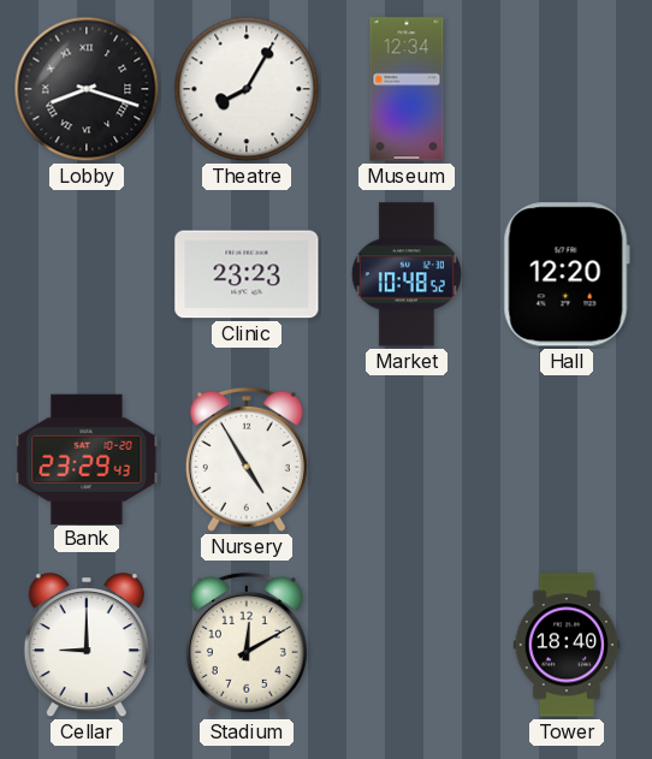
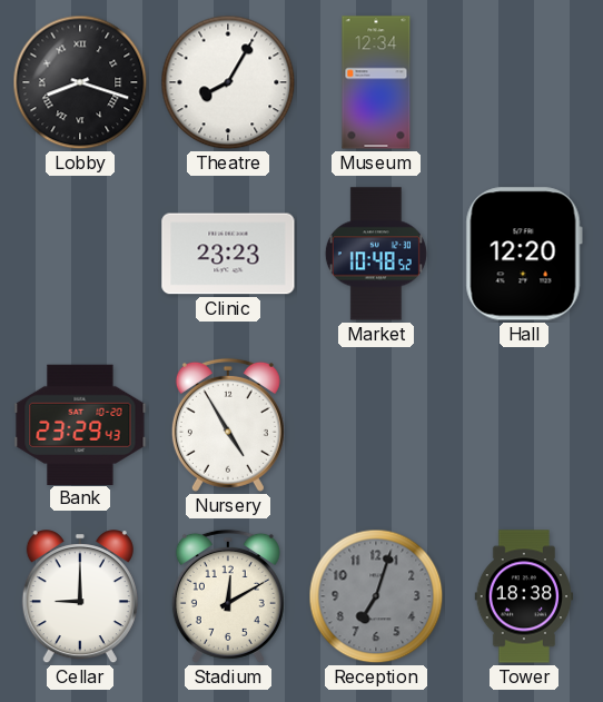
Reception: none -> 7:03
Tower: 18:40 -> 18:38
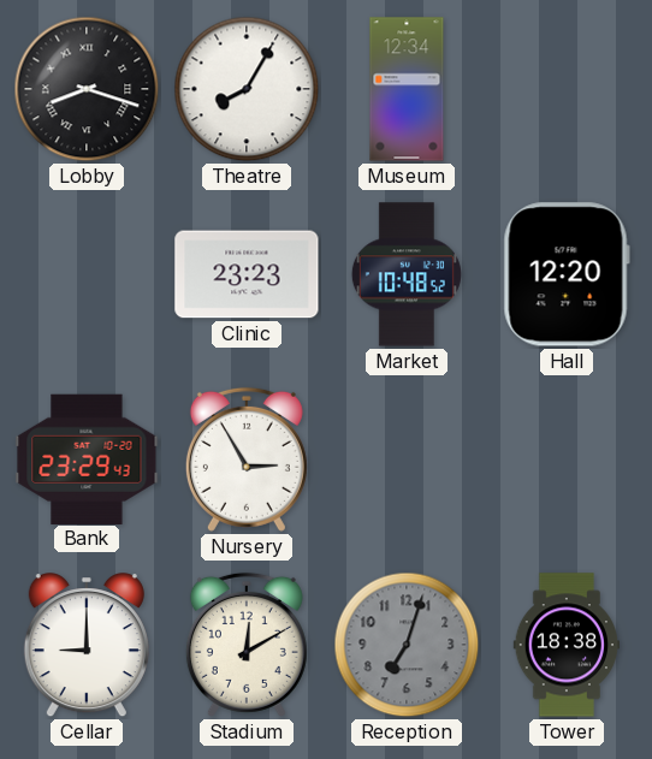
Nursery: 4:55 -> 2:55
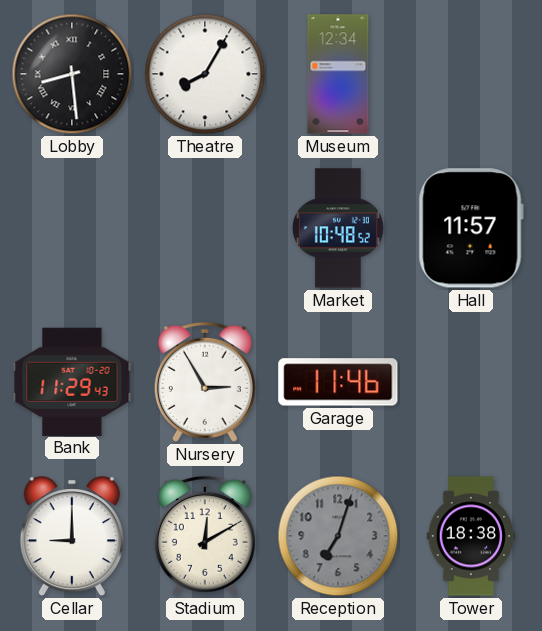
Lobby: 8:18 -> 8:29
Clinic: 23:23 -> none
Hall: 12:20 -> 11:57
Bank: 23:29 -> 11:29
Garage: none -> 11:46
